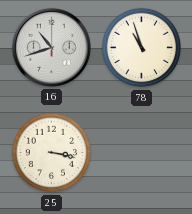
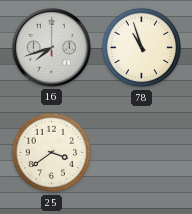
16: 10:42 -> 7:42
25: 3:17 -> 3:39
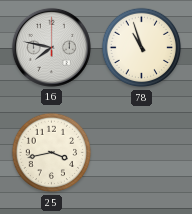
16: 7:42 -> 7:47
25: 3:39 -> 3:43
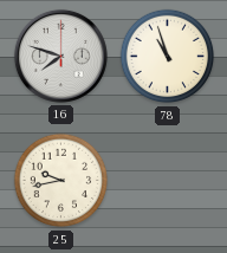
16: 7:47 -> 7:48
25: 3:43 -> 9:43
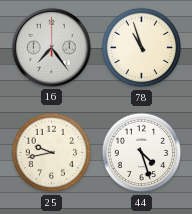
16: 7:48 -> 7:24
44: none -> 4:27
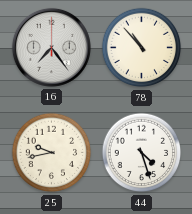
78: 10:57 -> 10:53
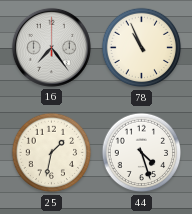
78: 10:53 -> 10:56
25: 9:43 -> 1:32
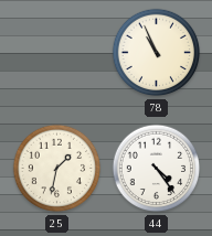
16: 7:24 -> none
44: 4:27 -> 4:24
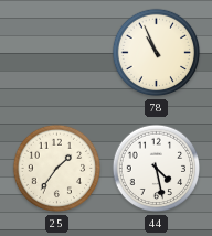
25: 1:32 -> 1:36
44: 4:24 -> 4:28
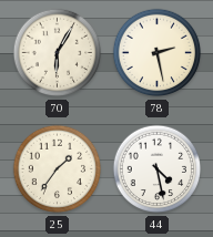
70: none -> 6:05
78: 10:56 -> 2:28
